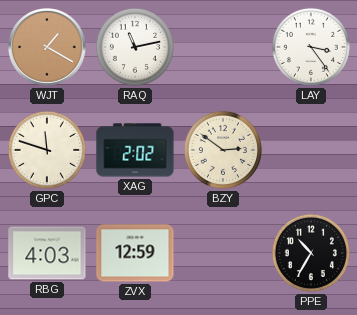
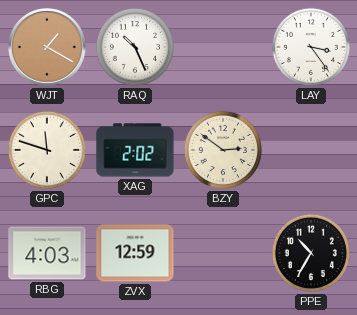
RAQ: 11:13 -> 10:26
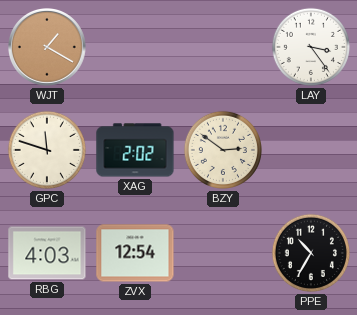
RAQ: 10:26 -> none
ZVX: 12:59 -> 12:54
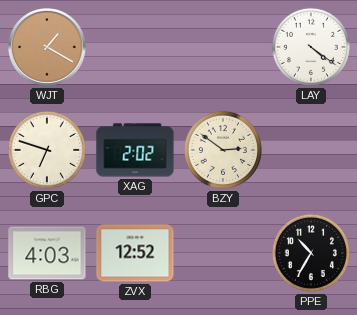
LAY: 3:24 -> 4:21
GPC: 11:48 -> 6:48
ZVX: 12:54 -> 12:52
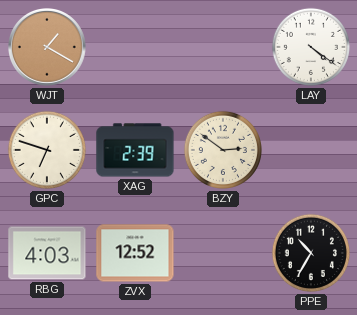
XAG: 2:02 -> 2:39
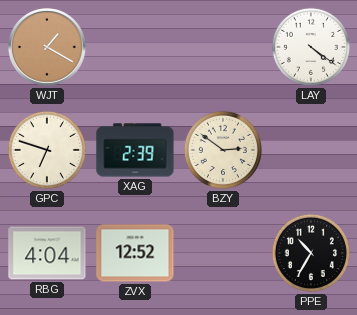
RBG: 4:03 -> 4:04
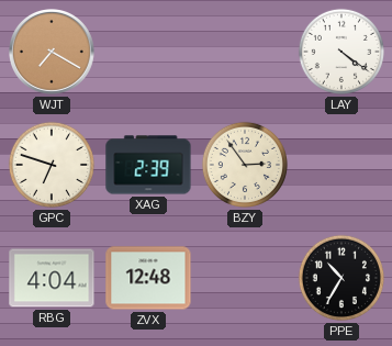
WJT: 1:20 -> 7:20
BZY: 2:51 -> 2:54
ZVX: 12:52 -> 12:48
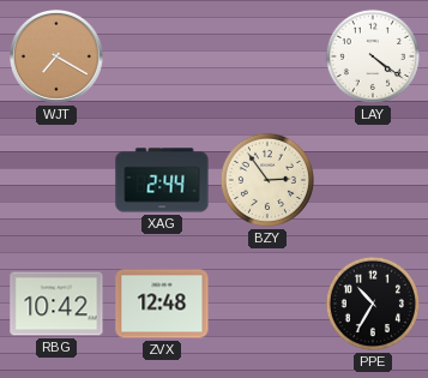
GPC: 6:48 -> none
XAG: 2:39 -> 2:44
RBG: 4:04 -> 10:42
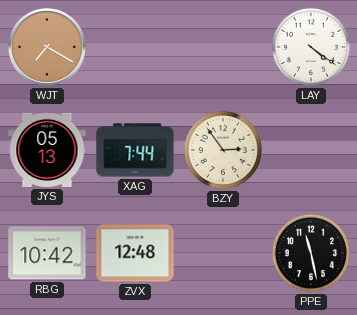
JYS: none -> 05:13
XAG: 2:44 -> 7:44
PPE: 10:35 -> 11:28
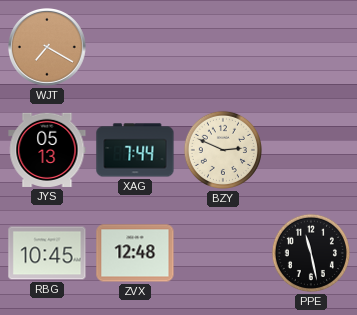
LAY: 4:21 -> none
BZY: 2:54 -> 2:49
RBG: 10:42 -> 10:45
